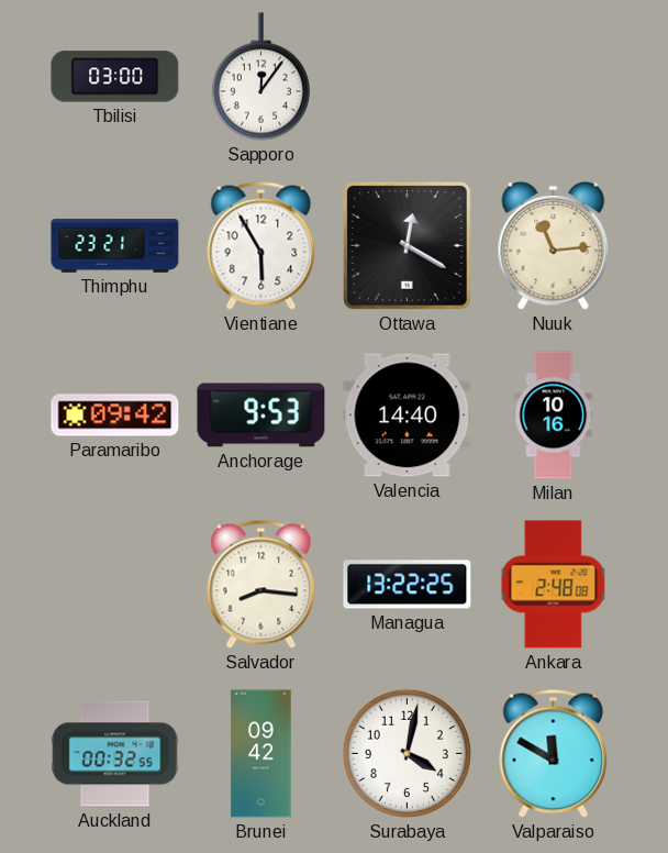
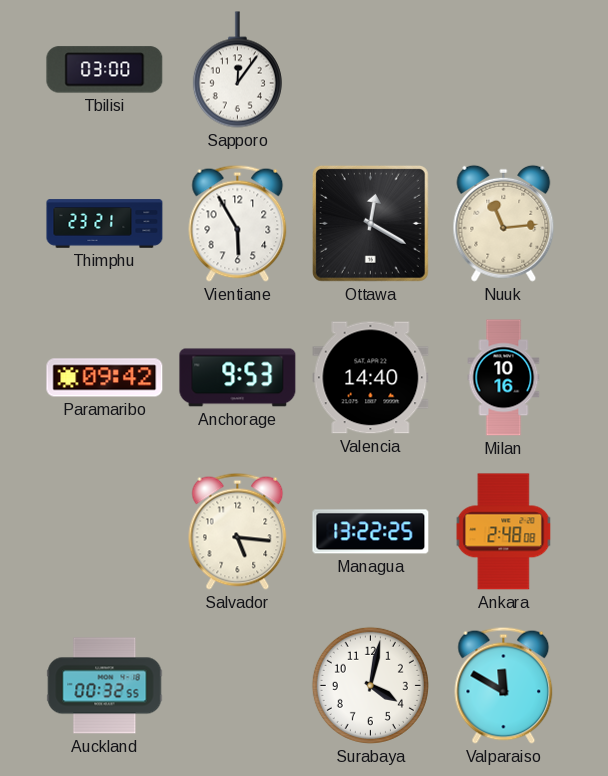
Salvador: 8:16 -> 5:16
Brunei: 09:42 -> none
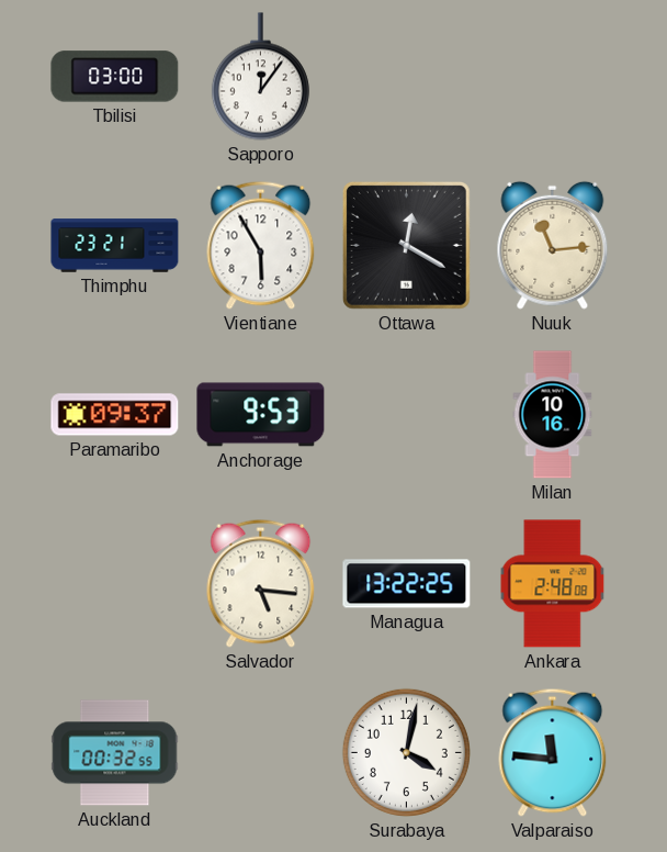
Paramaribo: 09:42 -> 09:37
Valencia: 14:40 -> none
Valparaiso: 11:50 -> 11:46
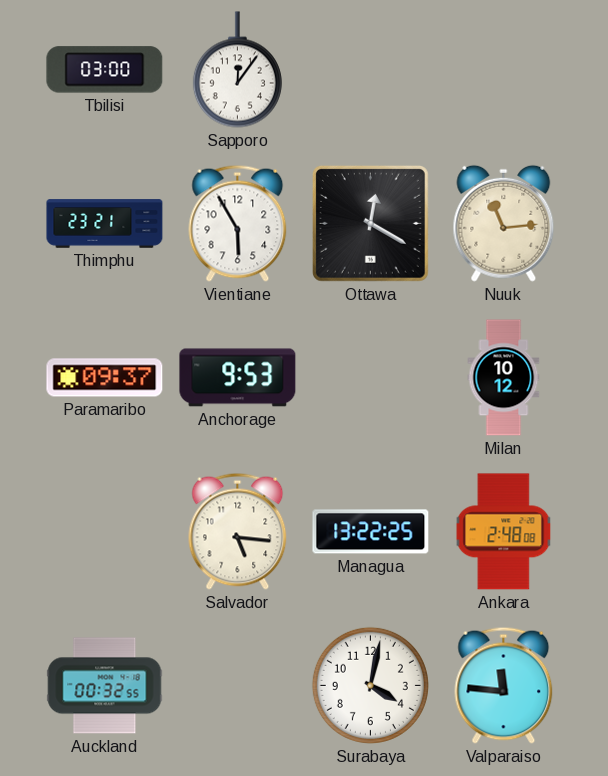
Milan: 10:16 -> 10:12
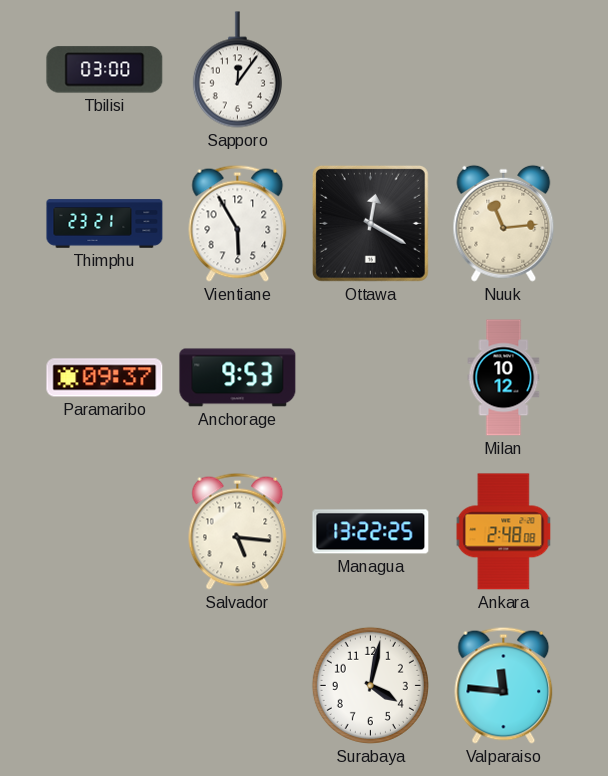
Auckland: 00:32 -> none
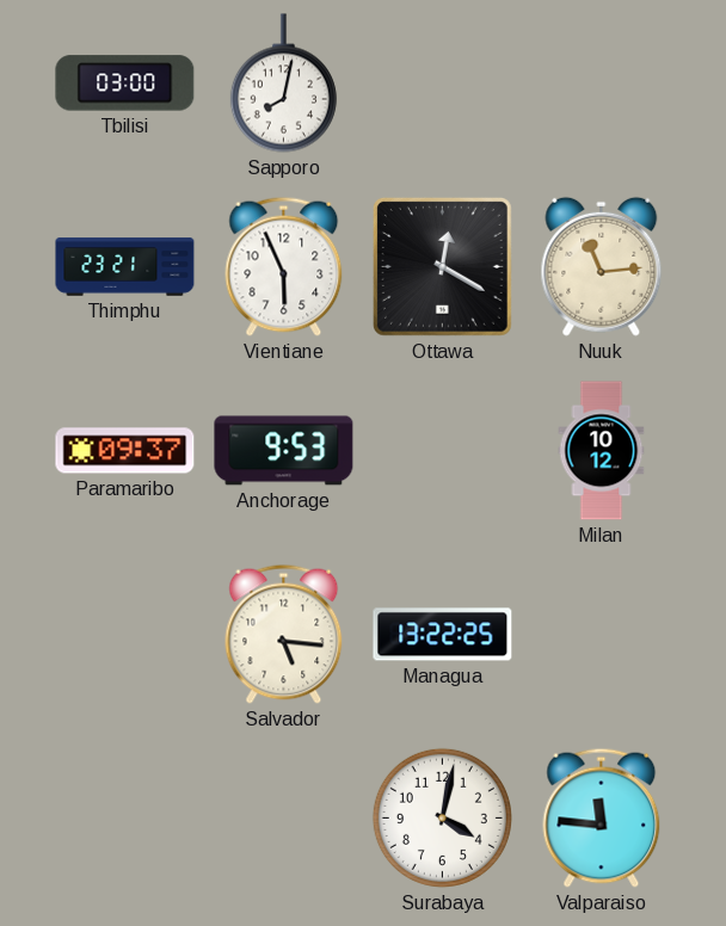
Sapporo: 12:06 -> 8:02
Vientiane: 5:55 -> 5:56
Ankara: 2:48 -> none
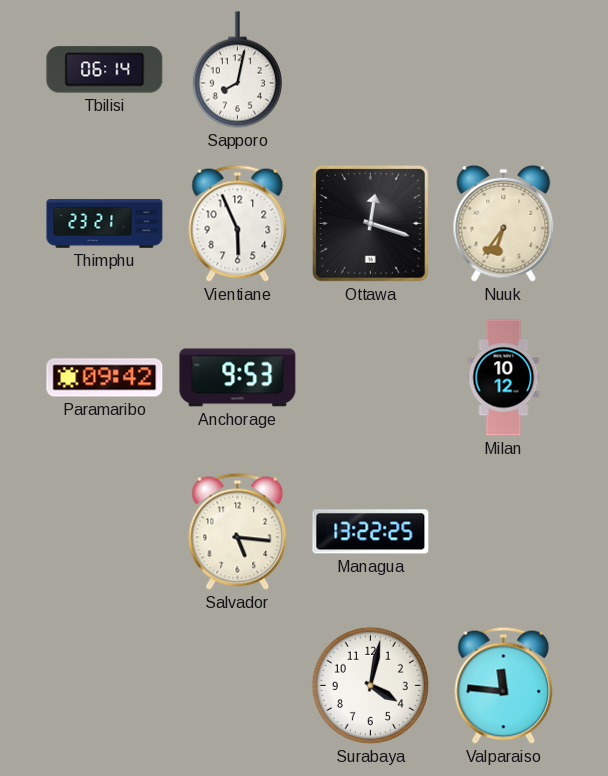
Tbilisi: 03:00 -> 06:14
Ottawa: 12:20 -> 12:18
Nuuk: 11:14 -> 6:36
Paramaribo: 09:37 -> 09:42
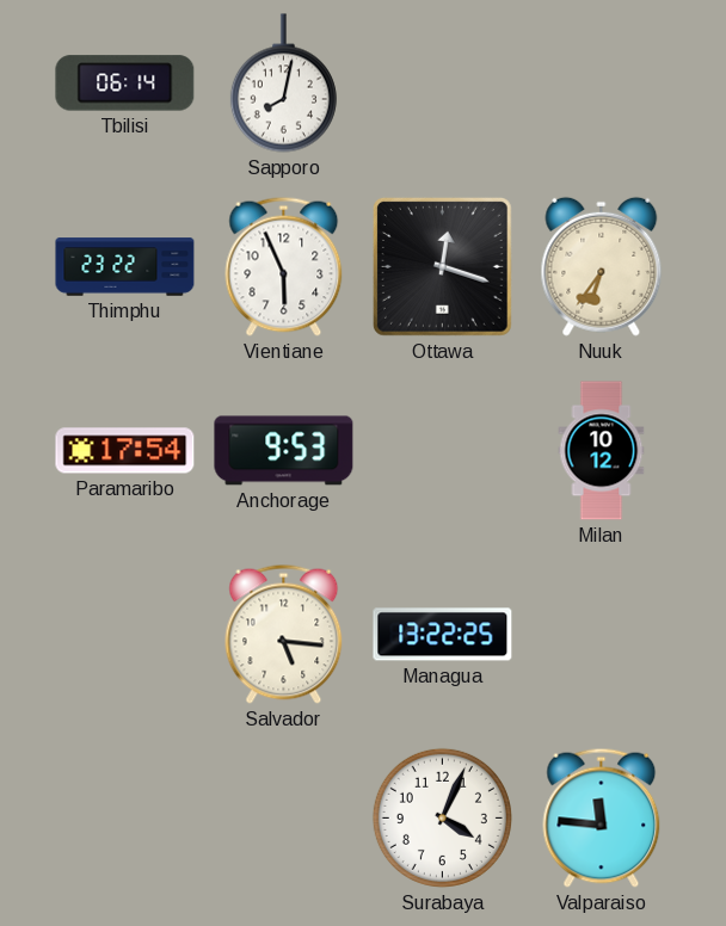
Thimphu: 23:21 -> 23:22
Paramaribo: 09:42 -> 17:54
Surabaya: 4:02 -> 4:04
